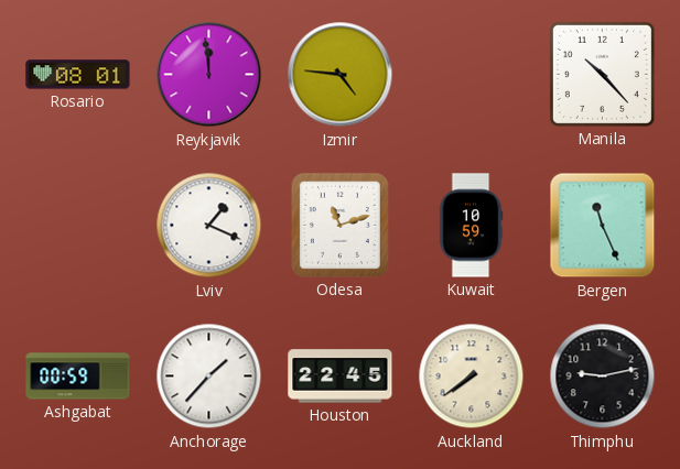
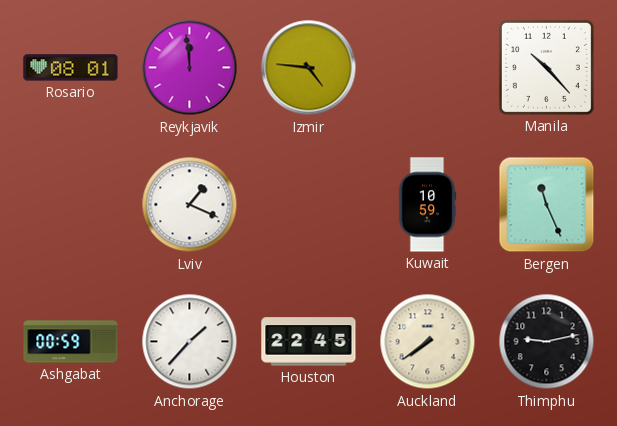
Odesa: 11:12 -> none
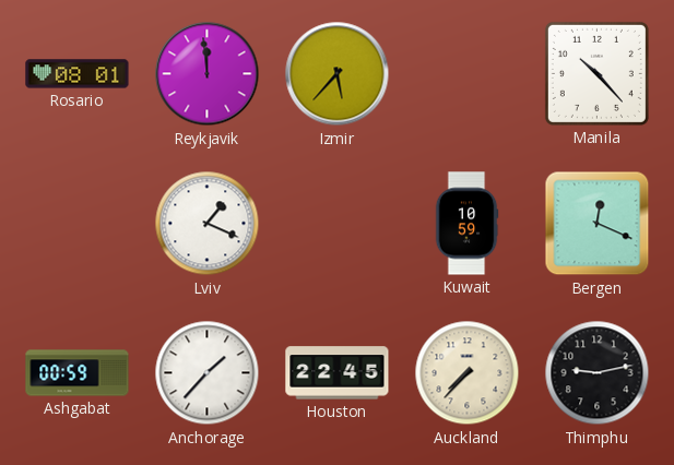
Izmir: 4:46 -> 5:37
Bergen: 11:26 -> 12:19
Auckland: 7:39 -> 7:37
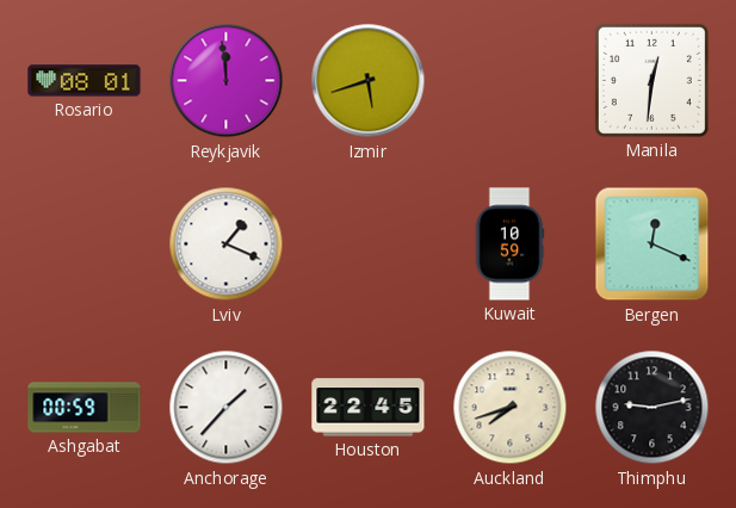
Izmir: 5:37 -> 5:42
Manila: 10:23 -> 12:31
Auckland: 7:37 -> 7:42
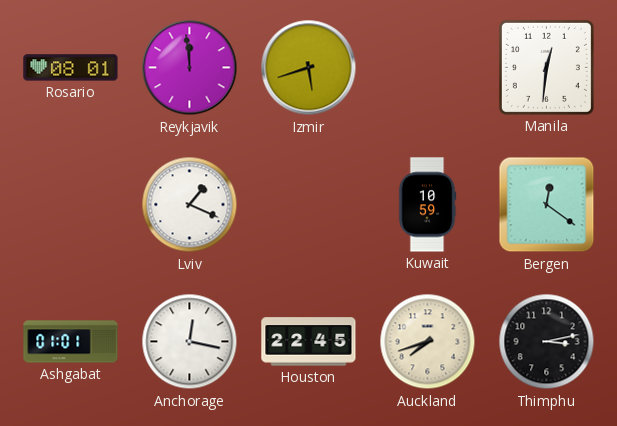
Bergen: 12:19 -> 12:21
Ashgabat: 00:59 -> 01:01
Anchorage: 1:37 -> 12:17
Thimphu: 9:13 -> 3:13
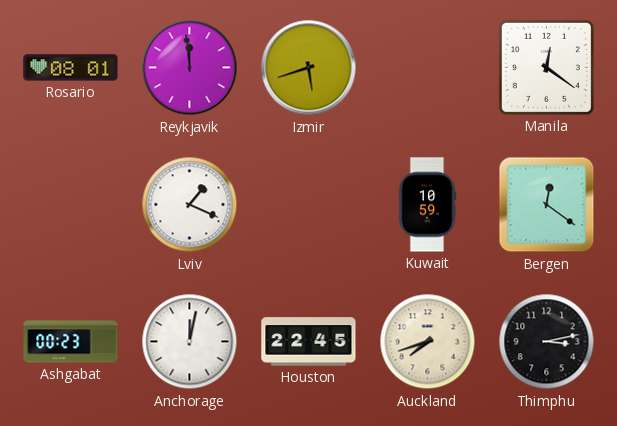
Manila: 12:31 -> 12:21
Ashgabat: 01:01 -> 00:23
Anchorage: 12:17 -> 12:02
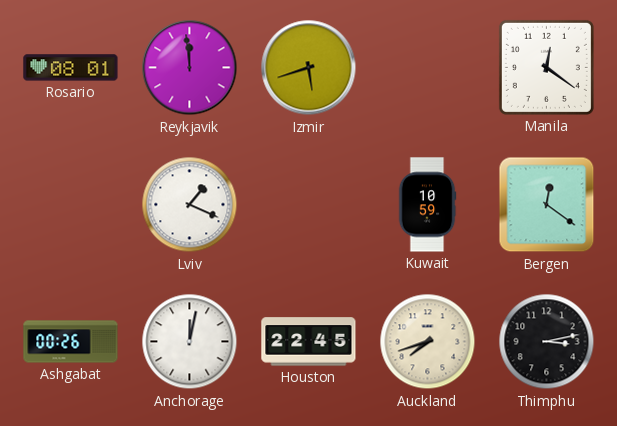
Ashgabat: 00:23 -> 00:26
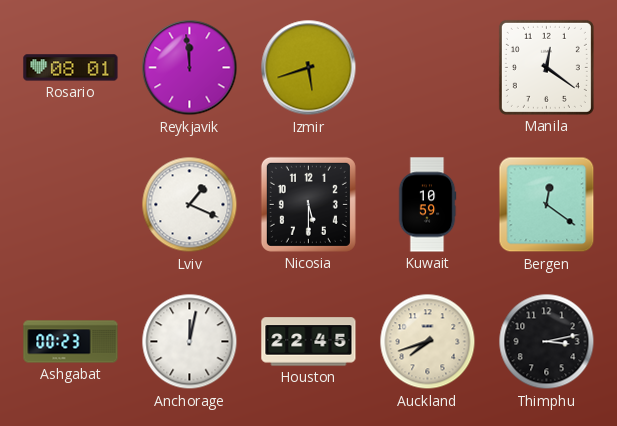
Nicosia: none -> 5:30
Ashgabat: 00:26 -> 00:23
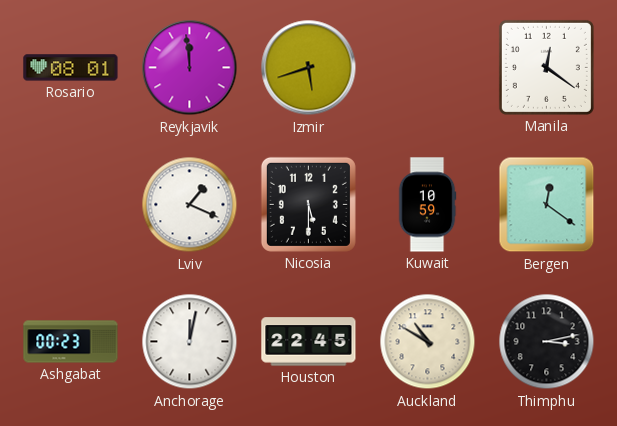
Auckland: 7:42 -> 10:50
